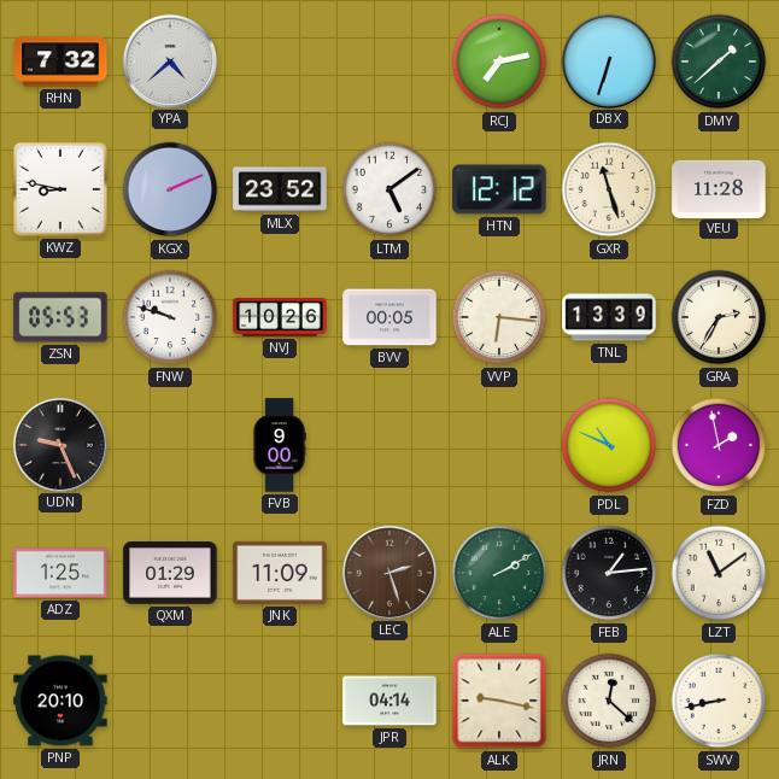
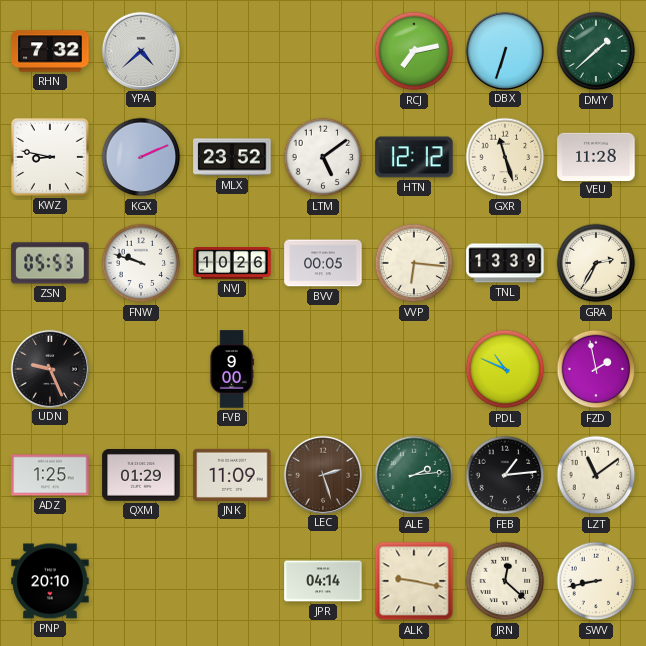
ALE: 2:10 -> 2:14
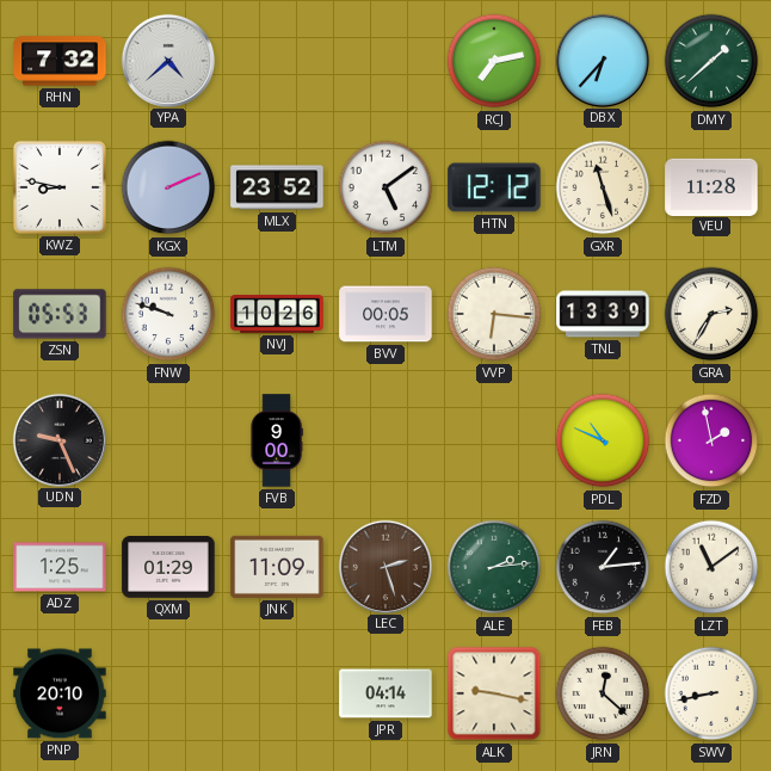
DBX: 6:33 -> 6:37
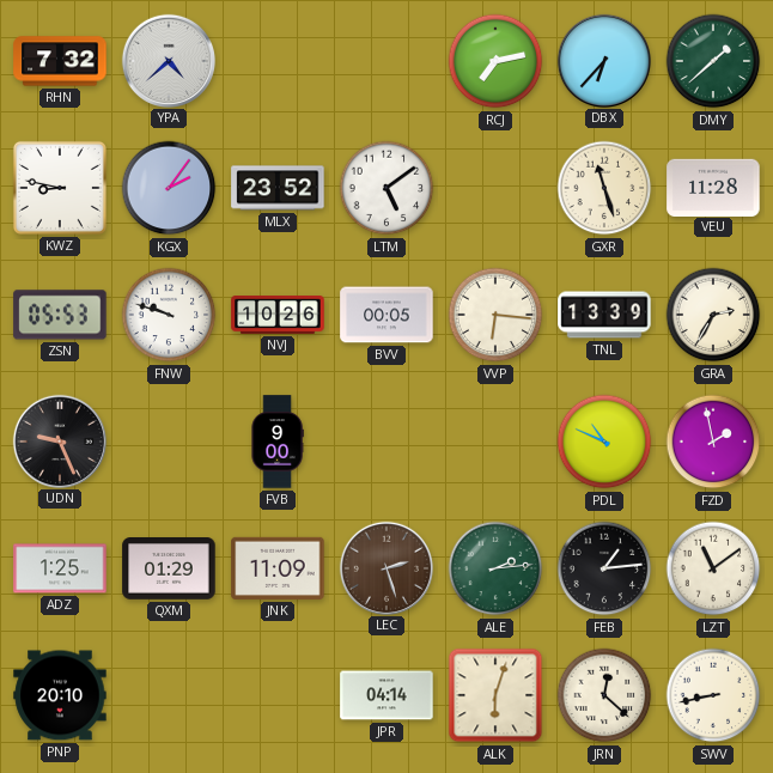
KGX: 2:11 -> 2:06
HTN: 12:12 -> none
ALK: 9:17 -> 6:03
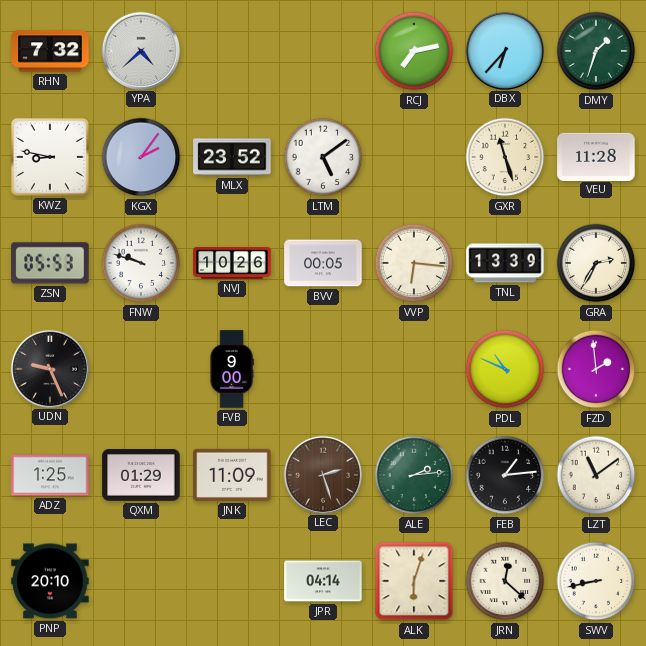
DMY: 1:38 -> 1:33
FZD: 1:58 -> 1:59
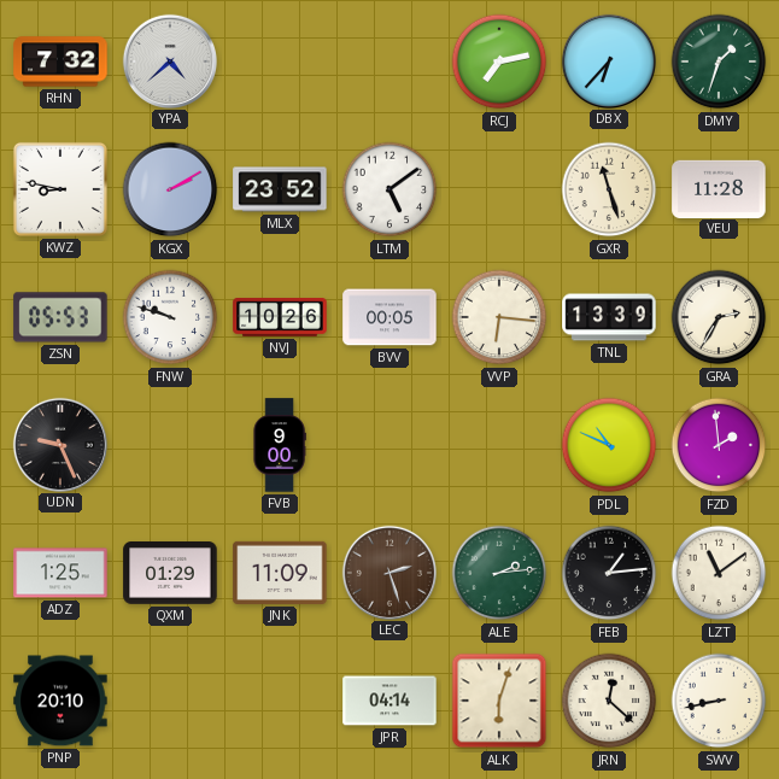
KGX: 2:06 -> 2:10
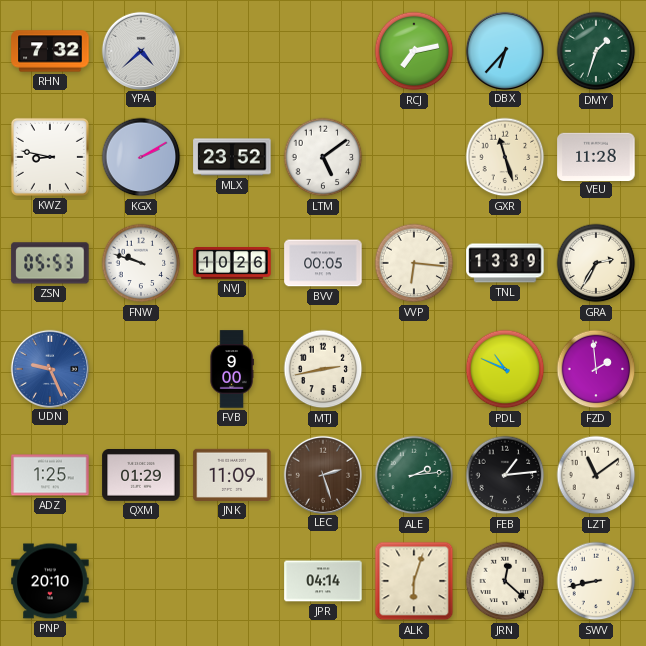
UDN dial: black -> blue
MTJ: none -> 2:43
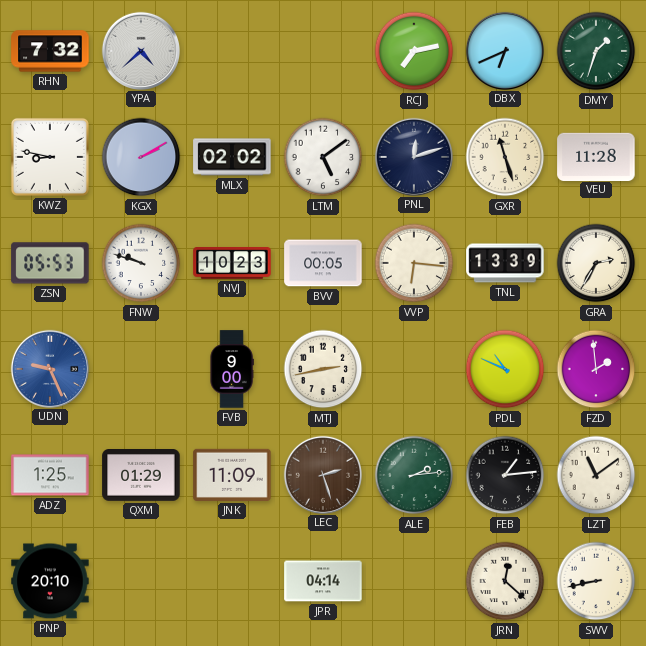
DBX: 6:37 -> 6:41
MLX: 23:52 -> 02:02
PNL: none -> 12:12
NVJ: 10:26 -> 10:23
ALK: 6:03 -> none
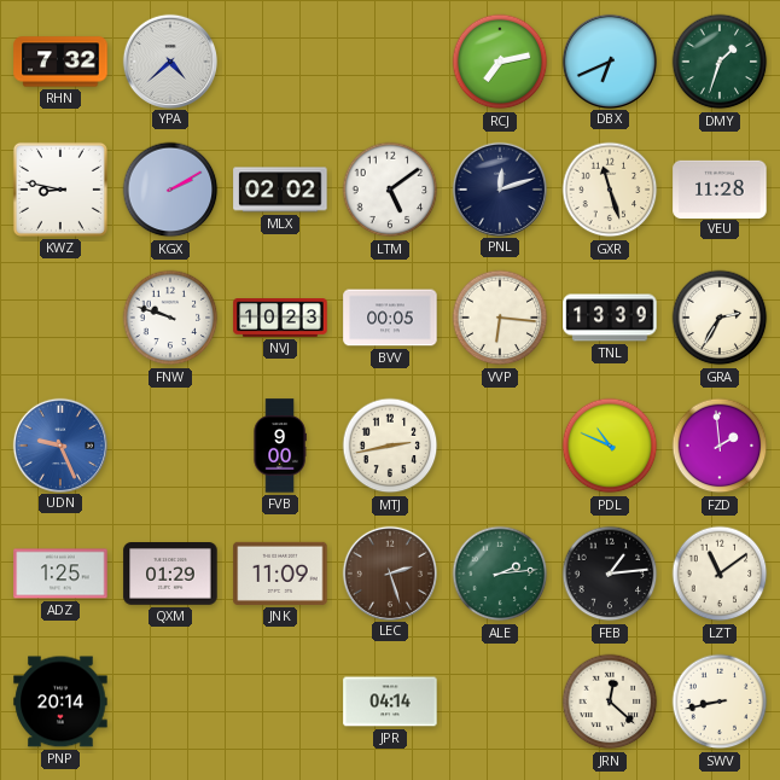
ZSN: 05:53 -> none
PNP: 20:10 -> 20:14
